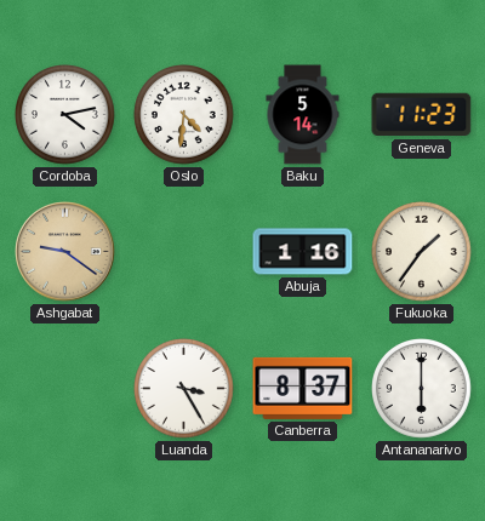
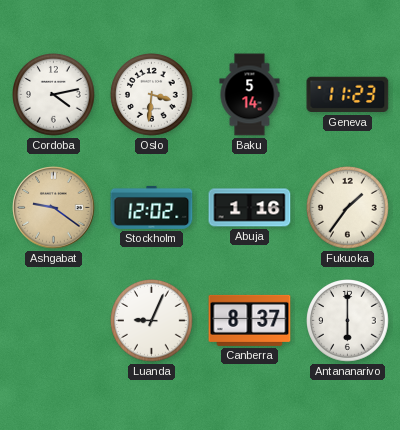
Oslo: 4:31 -> 3:31
Stockholm: none -> 12:02
Luanda: 3:25 -> 9:04
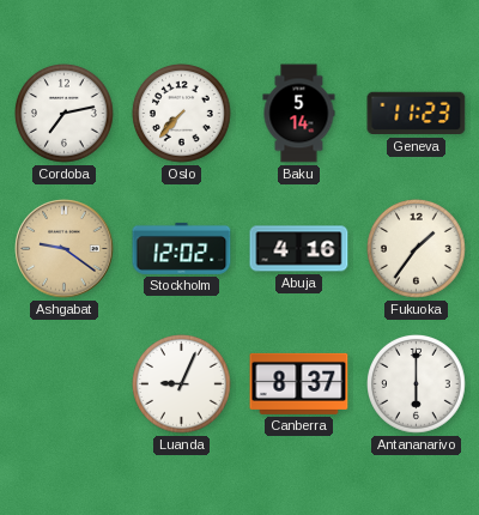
Cordoba: 4:13 -> 7:13
Oslo: 3:31 -> 7:37
Abuja: 1:16 -> 4:16
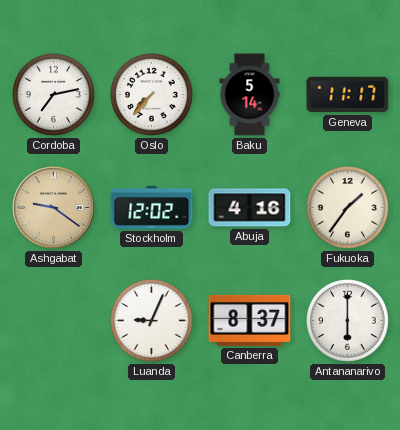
Geneva: 11:23 -> 11:17
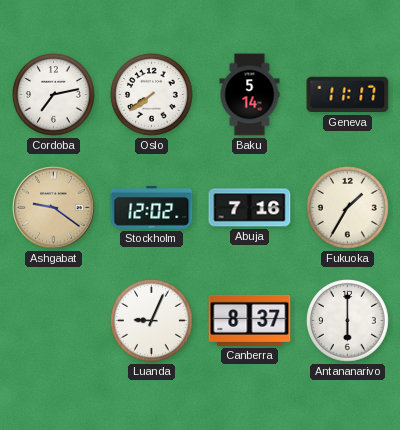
Oslo: 7:37 -> 7:39
Abuja: 4:16 -> 7:16
Fukuoka: 1:36 -> 1:35
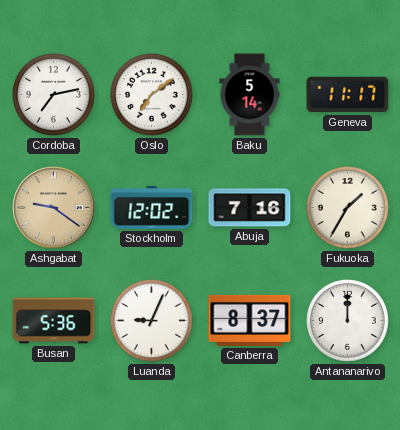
Oslo: 7:39 -> 7:09
Busan: none -> 5:36
Antananarivo: 6:00 -> 12:00
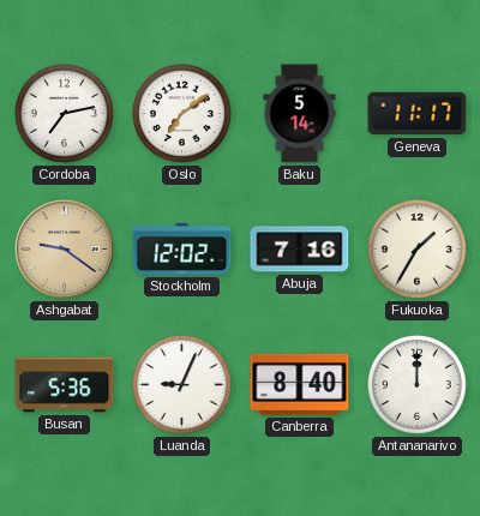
Canberra: 8:37 -> 8:40
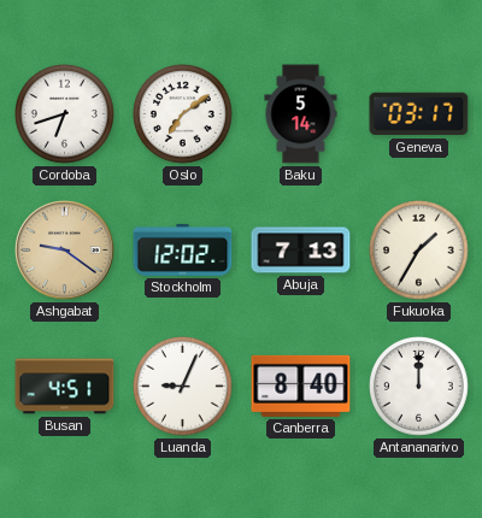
Cordoba: 7:13 -> 6:42
Geneva: 11:17 -> 03:17
Abuja: 7:16 -> 7:13
Busan: 5:36 -> 4:51
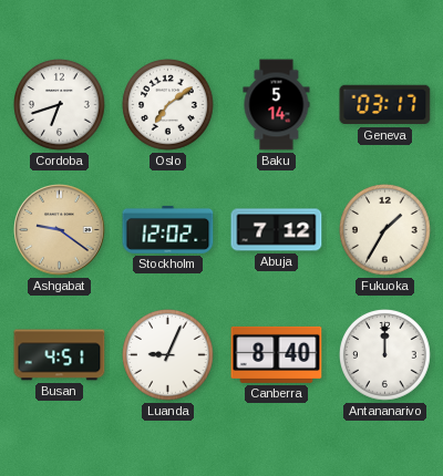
Abuja: 7:13 -> 7:12
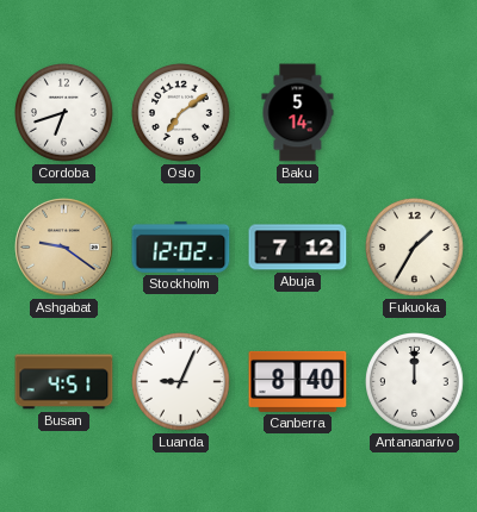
Geneva: 03:17 -> none
